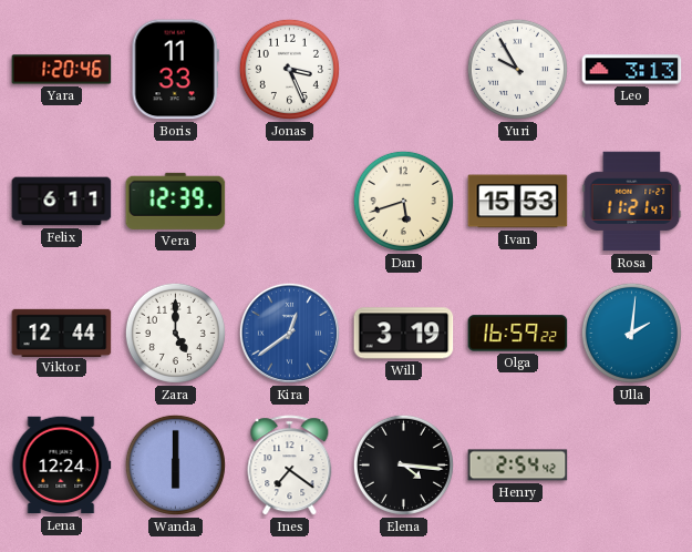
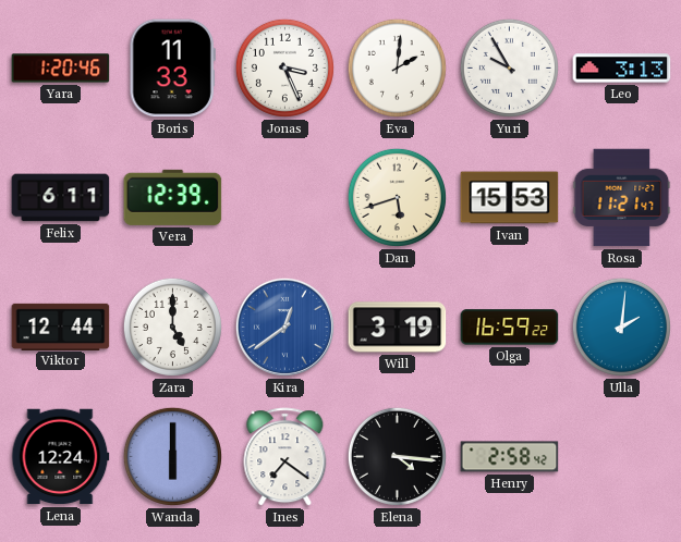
Eva: none -> 2:01
Henry: 2:54 -> 2:58
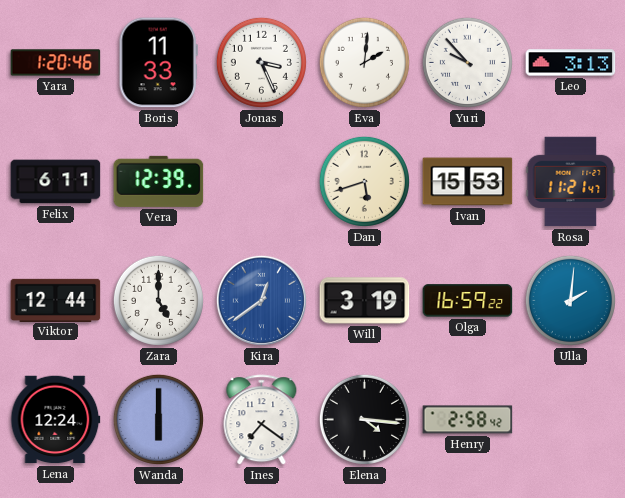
Yuri: 9:55 -> 9:53
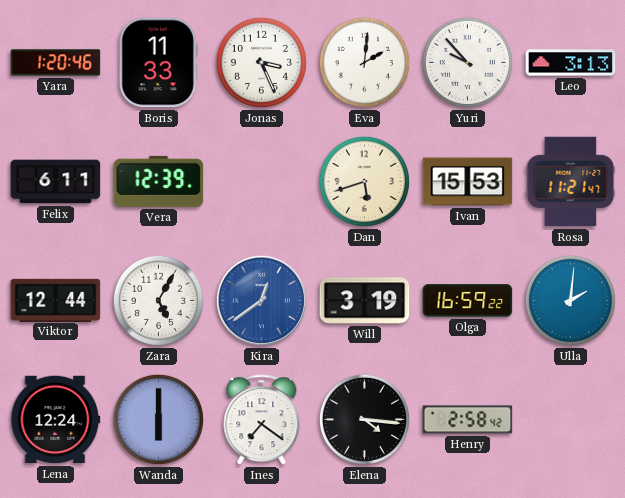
Zara: 5:00 -> 5:05
